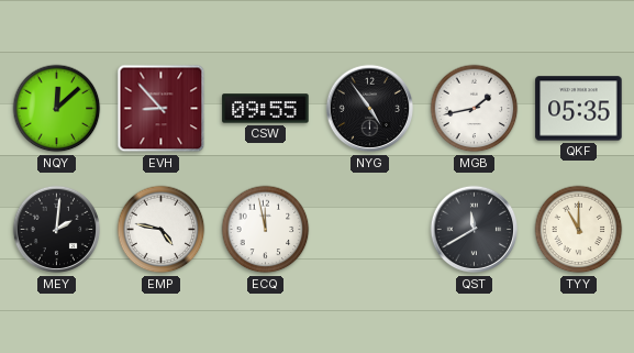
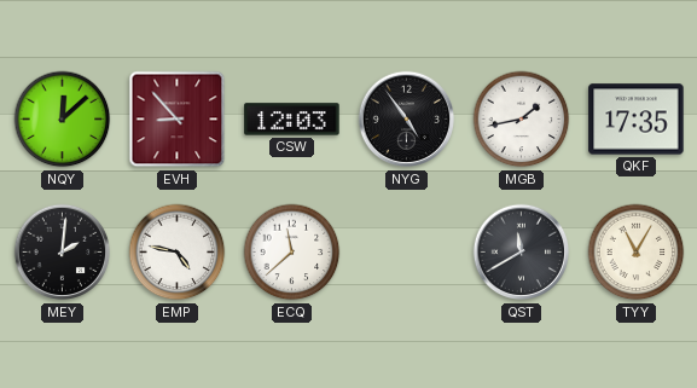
CSW: 09:55 -> 12:03
QKF: 05:35 -> 17:35
ECQ: 11:58 -> 11:38
TYY: 11:00 -> 11:05
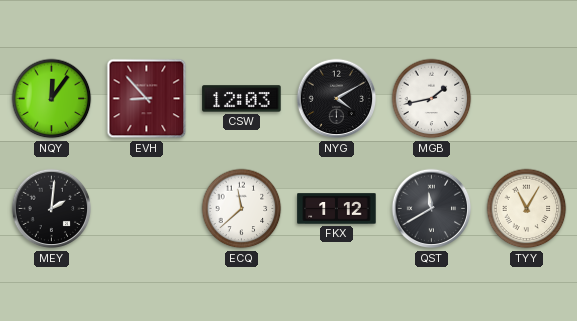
NQY: 12:08 -> 12:06
NYG: 4:54 -> 4:10
QKF: 17:35 -> none
EMP: 4:47 -> none
FKX: none -> 1:12
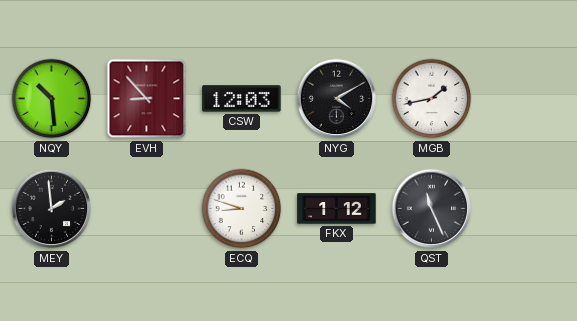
NQY: 12:06 -> 10:29
MEY: 2:01 -> 1:59
ECQ: 11:38 -> 8:48
QST: 11:40 -> 11:26
TYY: 11:05 -> none
